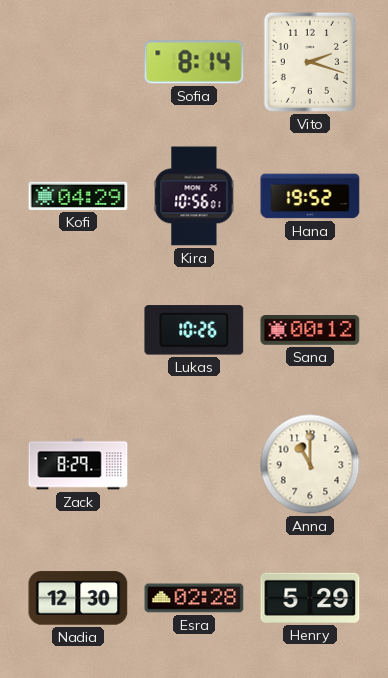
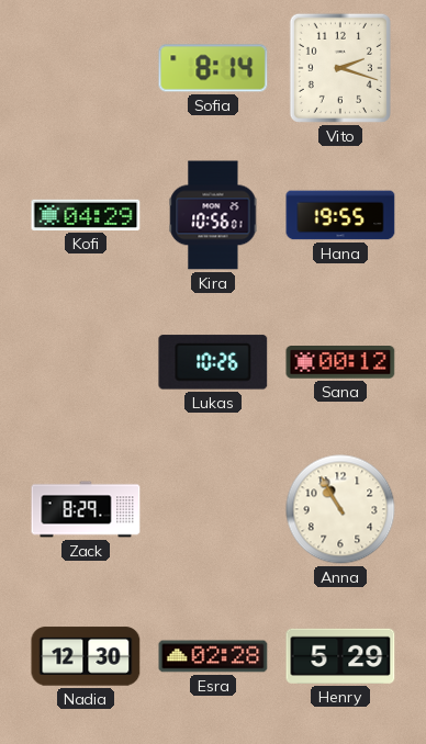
Hana: 19:52 -> 19:55
Anna: 11:00 -> 10:55
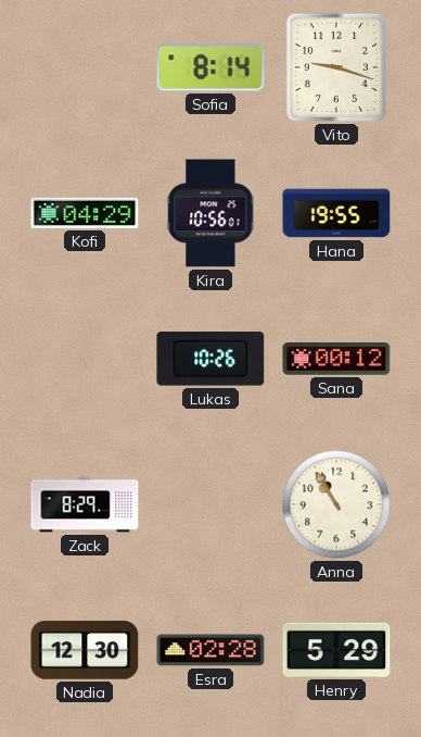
Vito: 2:18 -> 9:18
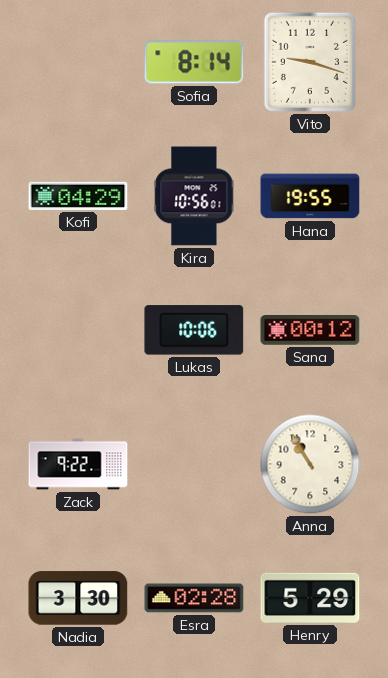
Lukas: 10:26 -> 10:06
Zack: 8:29 -> 9:22
Nadia: 12:30 -> 3:30
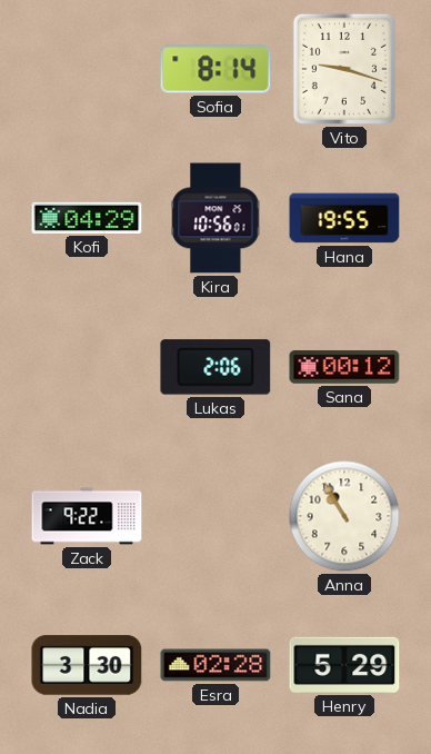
Lukas: 10:06 -> 2:06
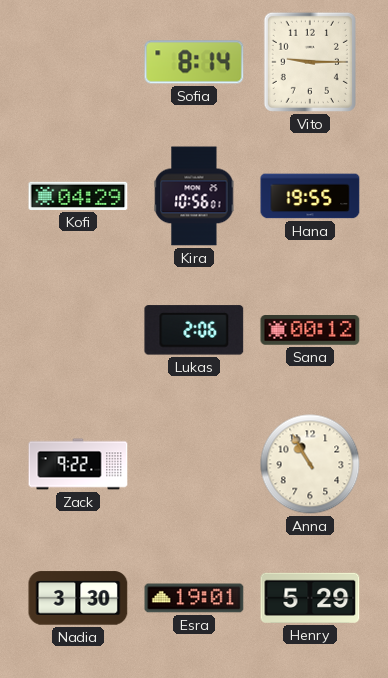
Vito: 9:18 -> 9:15
Esra: 02:28 -> 19:01
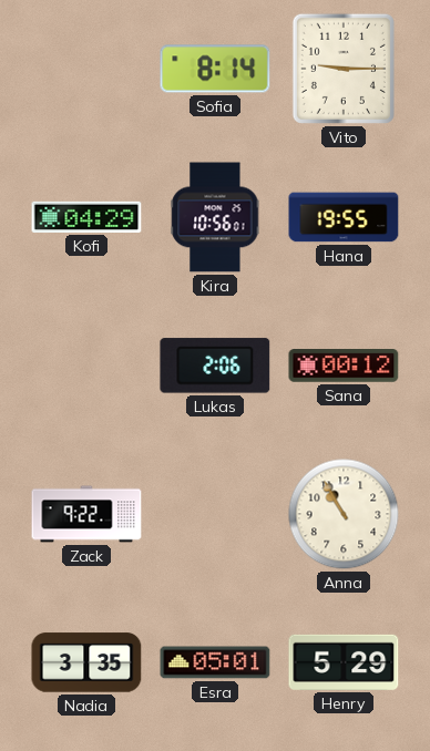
Nadia: 3:30 -> 3:35
Esra: 19:01 -> 05:01
